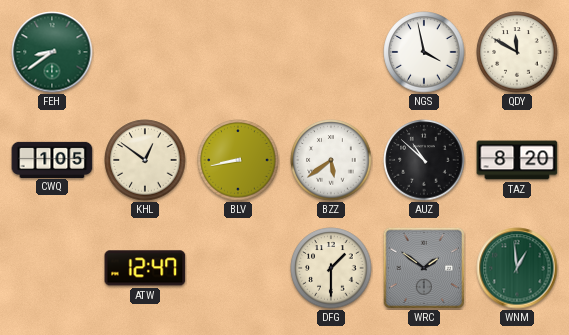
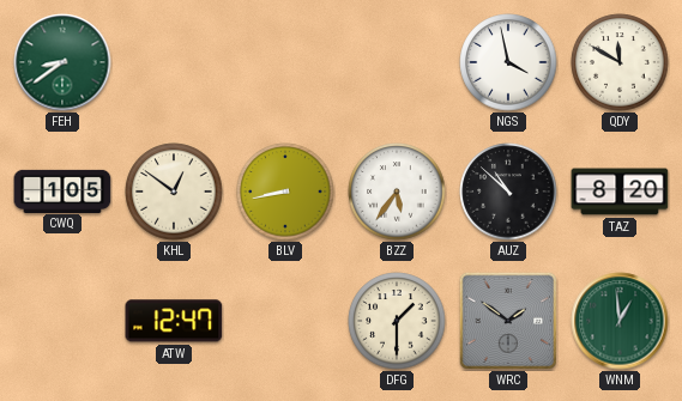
BZZ: 5:39 -> 5:36
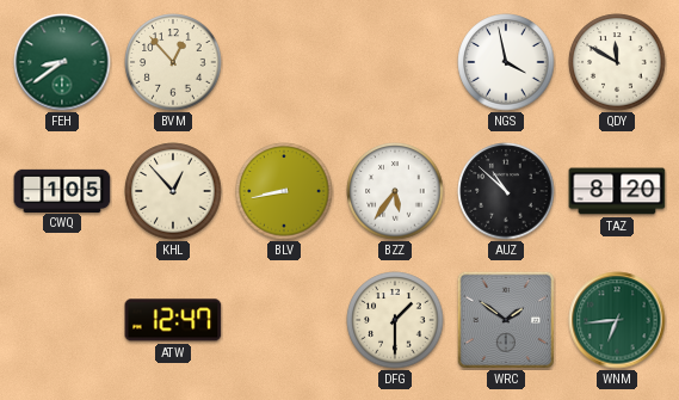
BVM: none -> 12:53
KHL: 12:51 -> 12:53
WNM: 12:59 -> 6:44
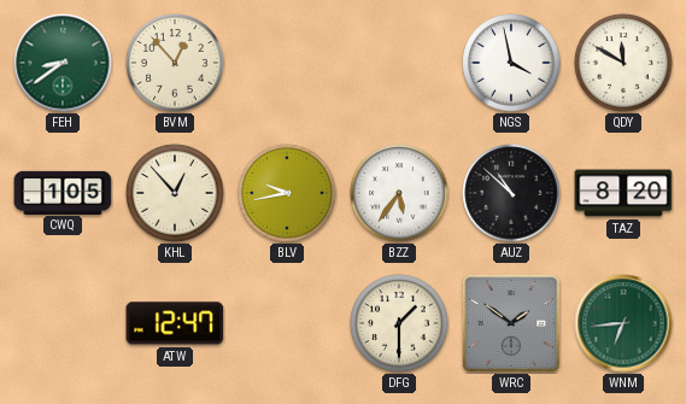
BLV: 8:43 -> 9:43
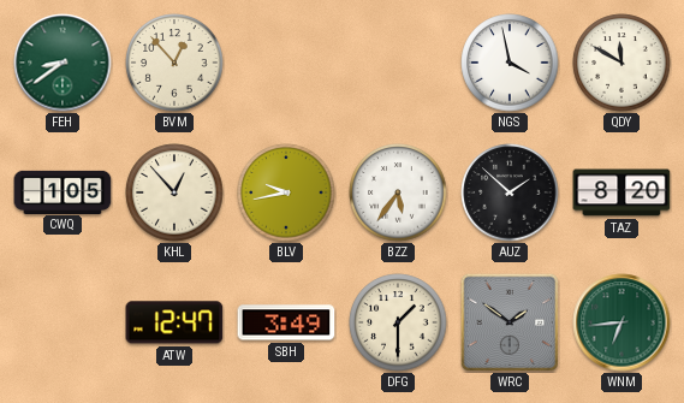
AUZ: 10:52 -> 1:52
SBH: none -> 3:49
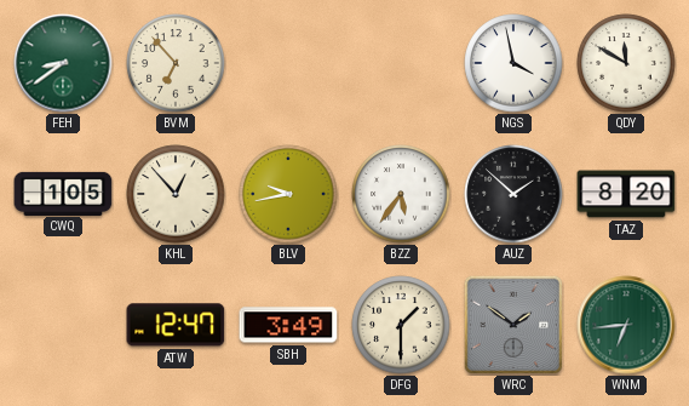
BVM: 12:53 -> 6:53
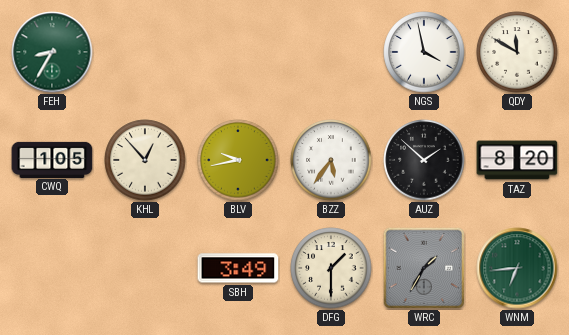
FEH: 8:39 -> 8:35
BVM: 6:53 -> none
ATW: 12:47 -> none
WRC: 1:51 -> 1:35
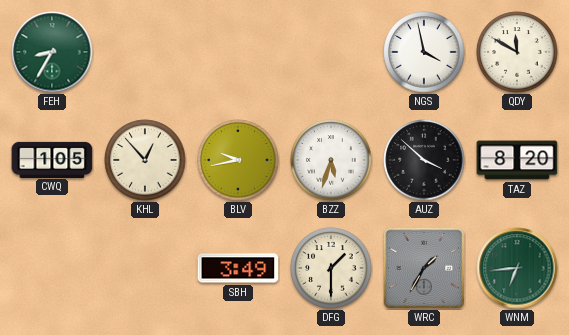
BZZ: 5:36 -> 5:33
AUZ: 1:52 -> 3:52
